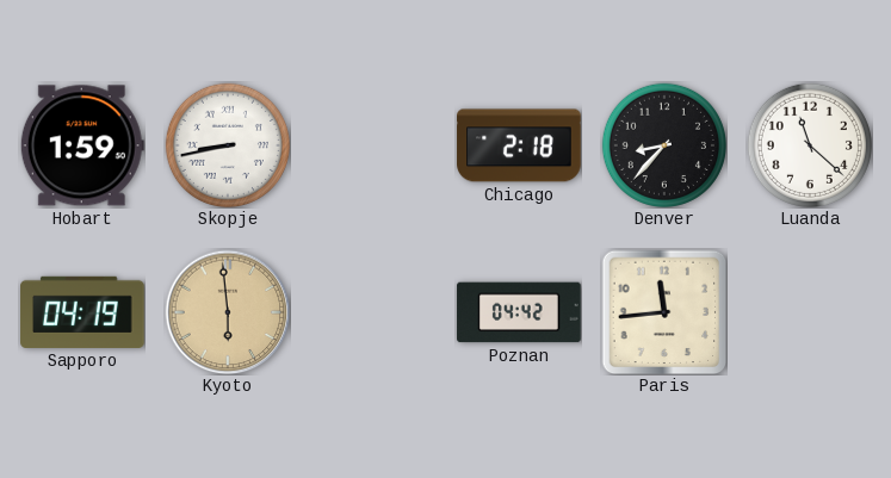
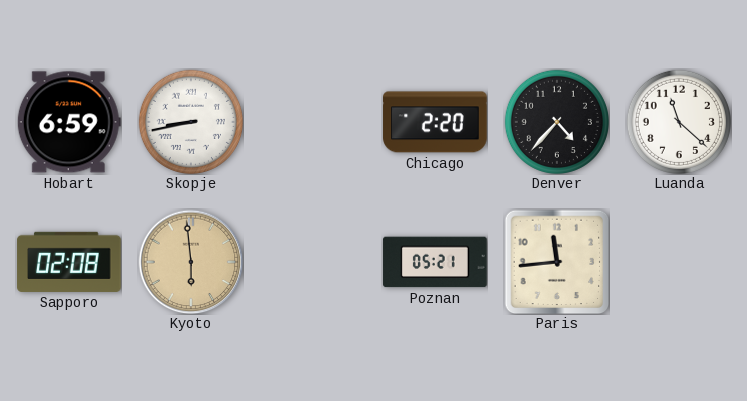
Hobart: 1:59 -> 6:59
Chicago: 2:18 -> 2:20
Denver: 8:37 -> 4:37
Sapporo: 04:19 -> 02:08
Poznan: 04:42 -> 05:21
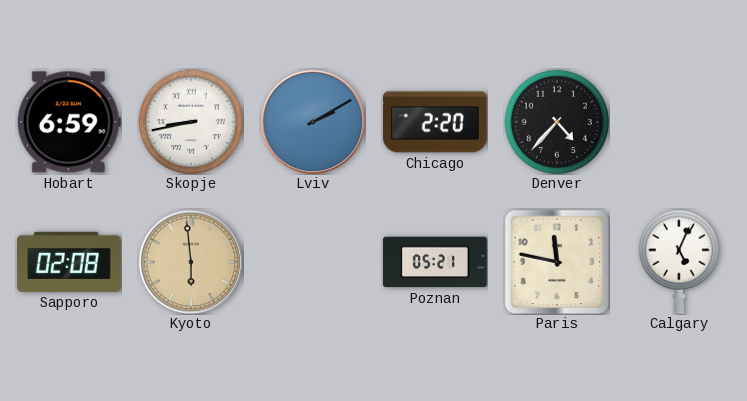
Lviv: none -> 2:10
Luanda: 11:22 -> none
Paris: 11:44 -> 11:47
Calgary: none -> 5:04
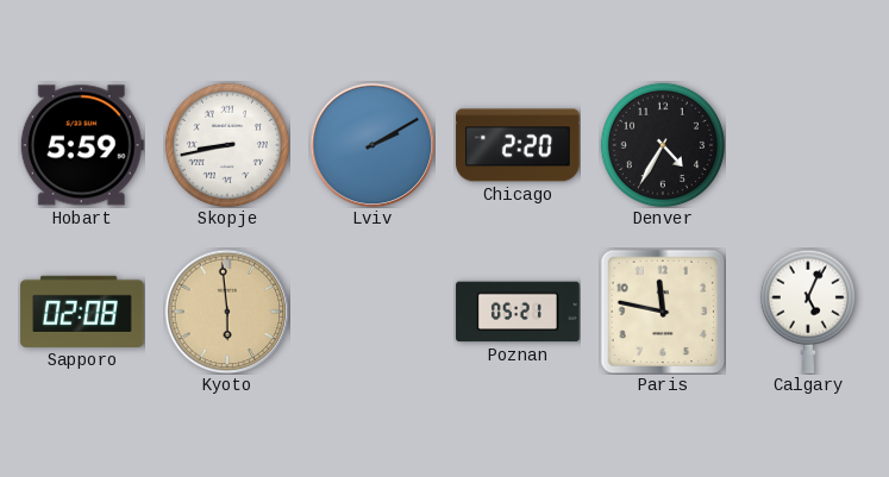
Hobart: 6:59 -> 5:59
Denver: 4:37 -> 4:35
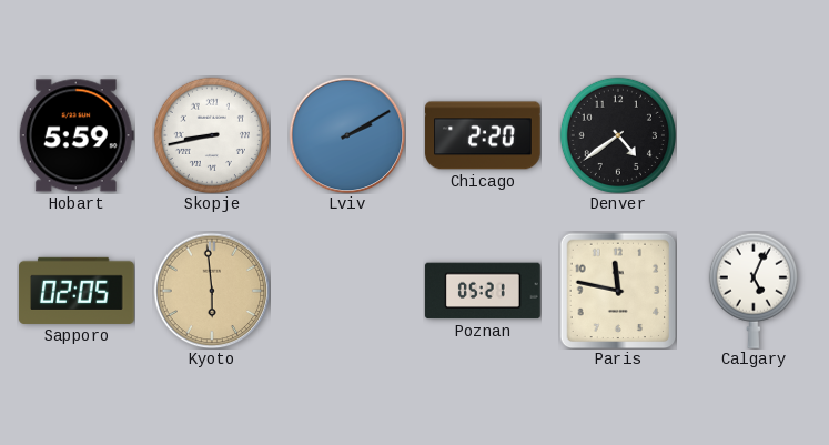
Denver: 4:35 -> 4:39
Sapporo: 02:08 -> 02:05
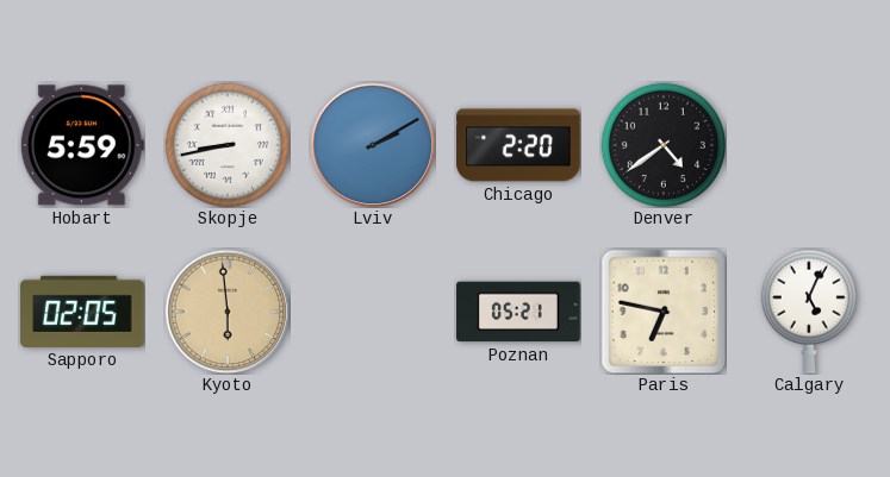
Paris: 11:47 -> 6:47
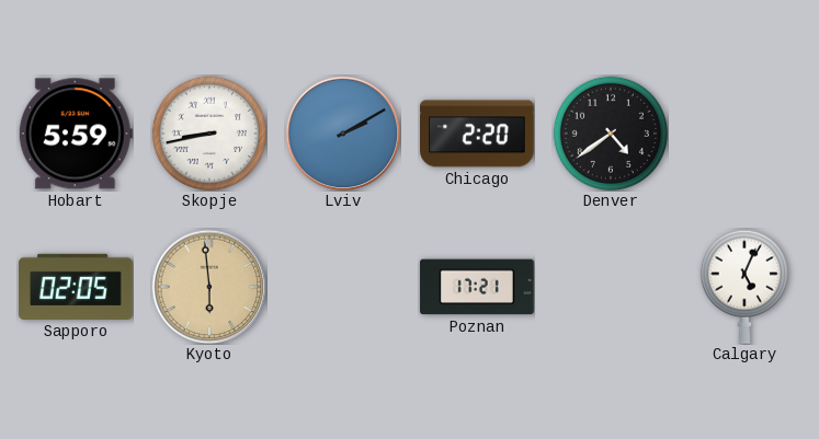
Poznan: 05:21 -> 17:21
Paris: 6:47 -> none
